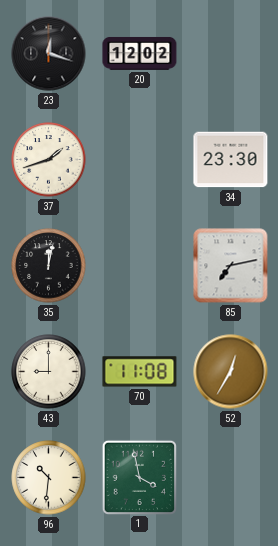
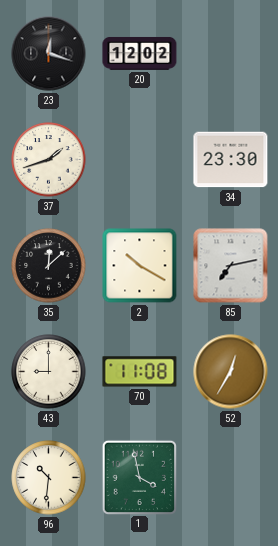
35: 12:02 -> 12:08
2: none -> 10:20
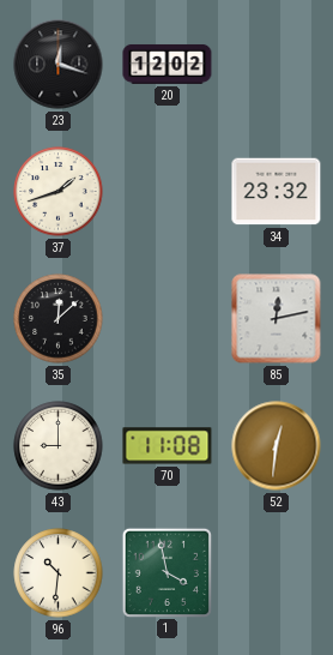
34: 23:30 -> 23:32
2: 10:20 -> none
85: 7:13 -> 12:13
52: 12:35 -> 12:31
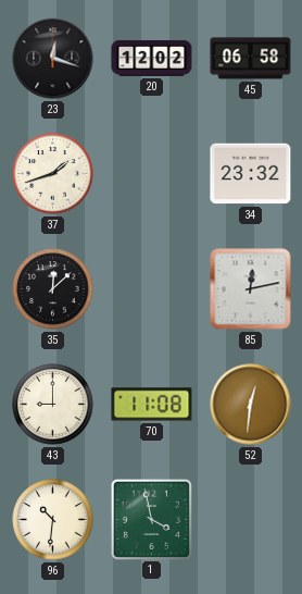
45: none -> 06:58
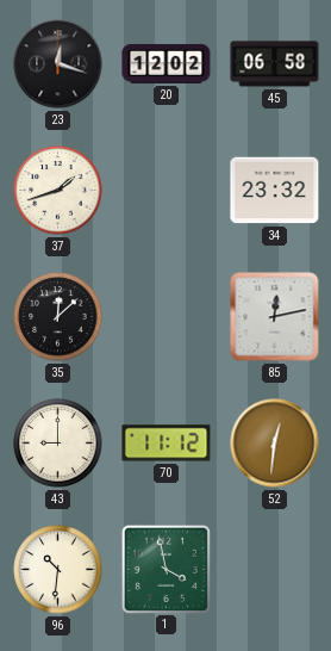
70: 11:08 -> 11:12
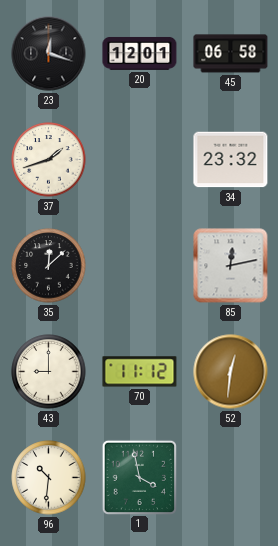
20: 12:02 -> 12:01
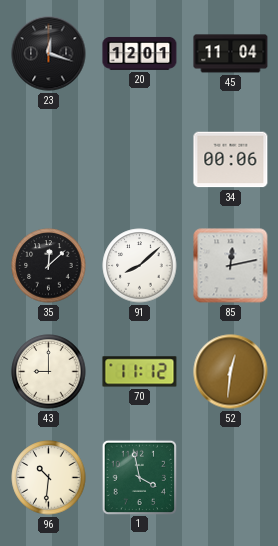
45: 06:58 -> 11:04
37: 1:42 -> none
34: 23:32 -> 00:06
91: none -> 8:08
